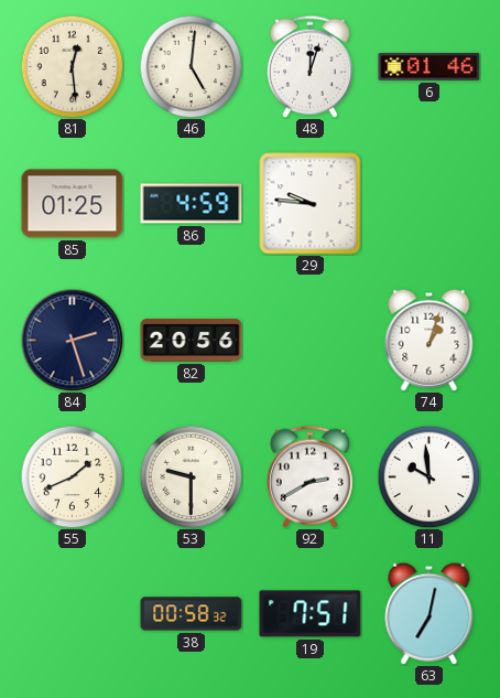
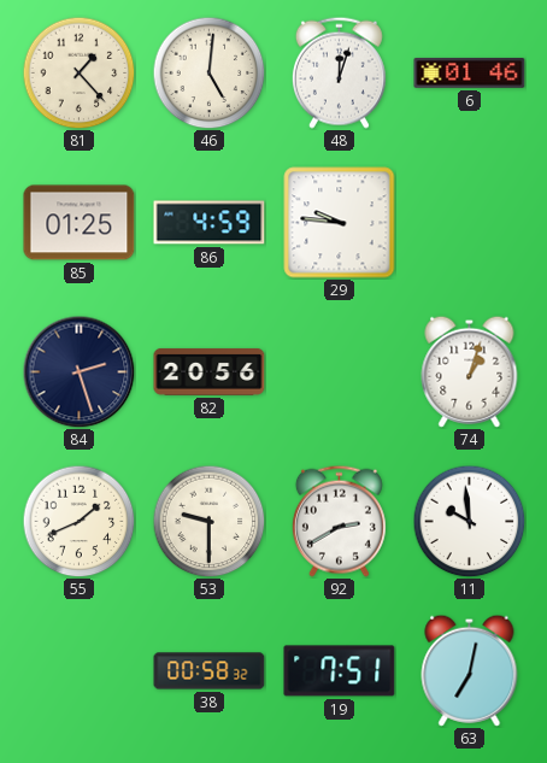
81: 12:29 -> 1:23
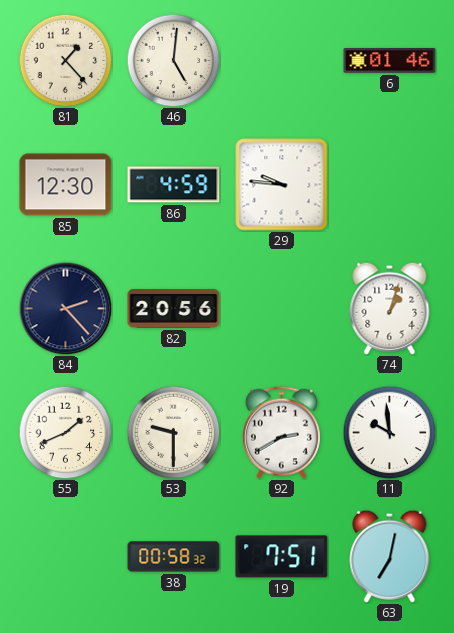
48: 12:03 -> none
85: 01:25 -> 12:30
84: 2:27 -> 2:23
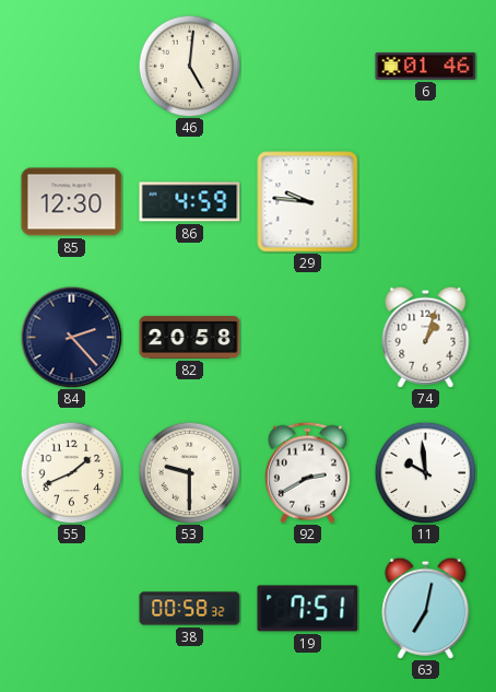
81: 1:23 -> none
82: 20:56 -> 20:58
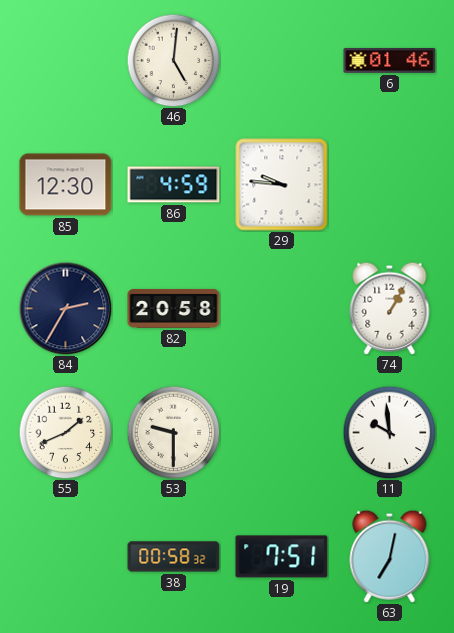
84: 2:23 -> 2:35
74: 1:03 -> 1:05
92: 2:40 -> none
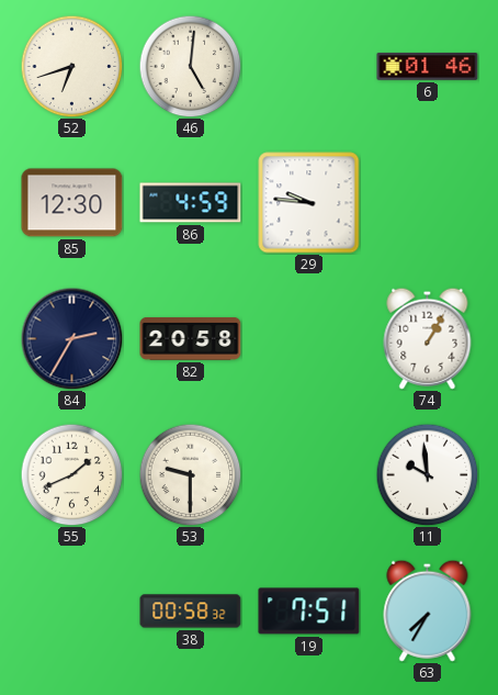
52: none -> 6:42
63: 7:02 -> 7:35
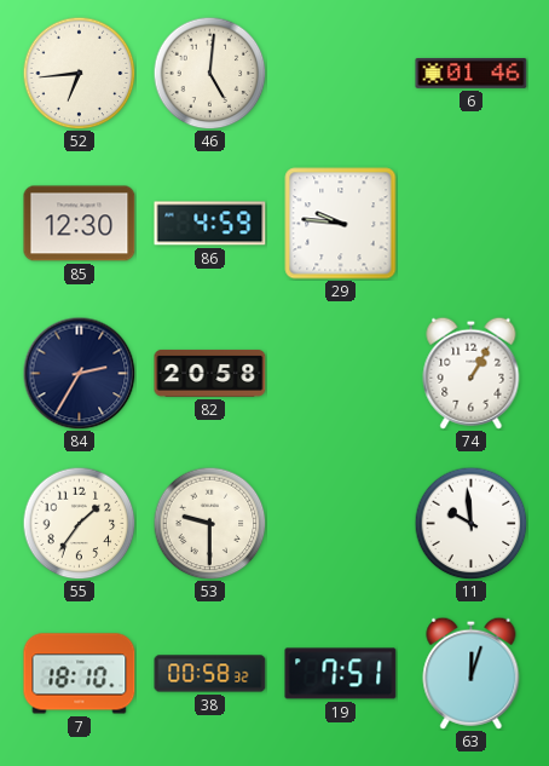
52: 6:42 -> 6:44
55: 1:41 -> 1:36
7: none -> 18:10
63: 7:35 -> 12:03
